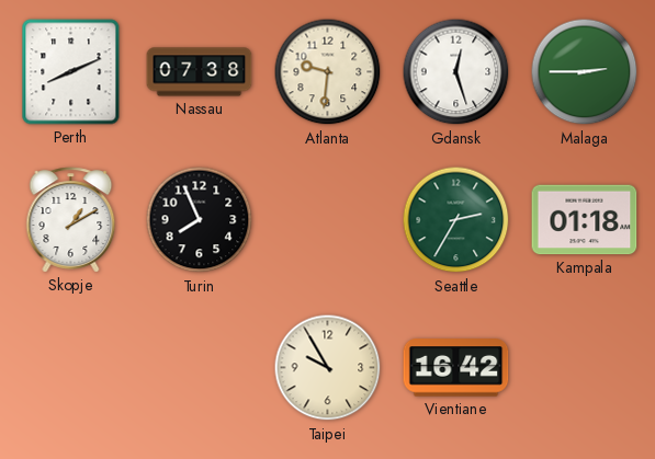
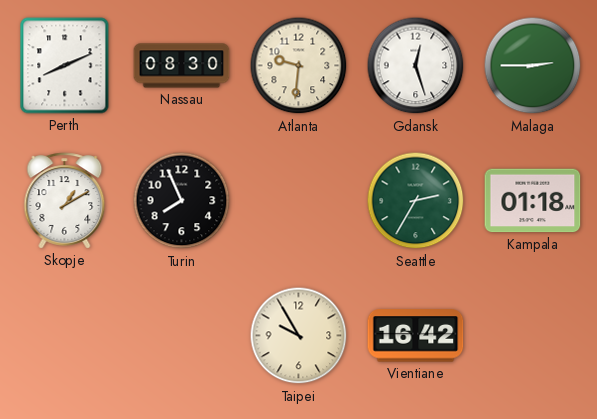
Nassau: 07:38 -> 08:30
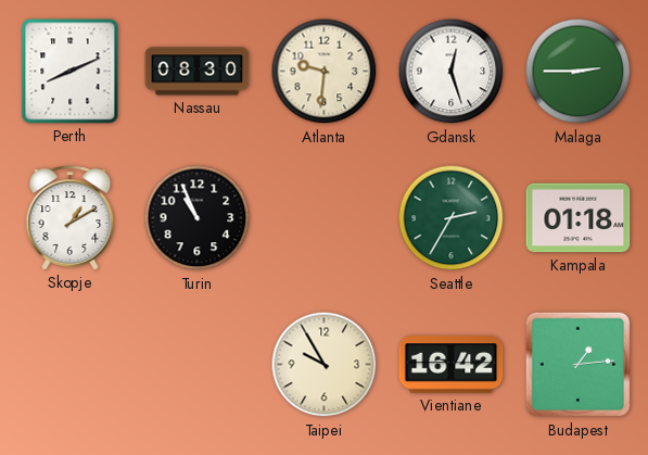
Turin: 7:56 -> 10:56
Budapest: none -> 1:14
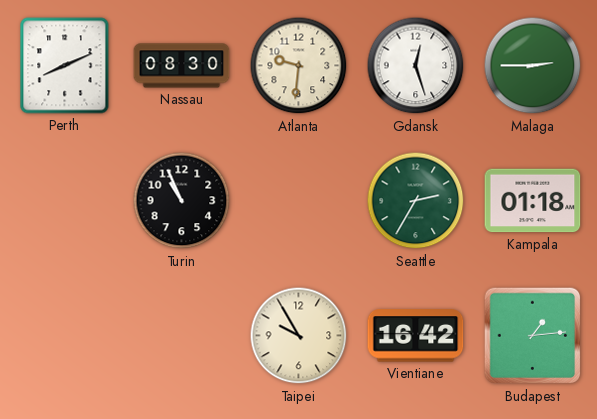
Skopje: 1:10 -> none
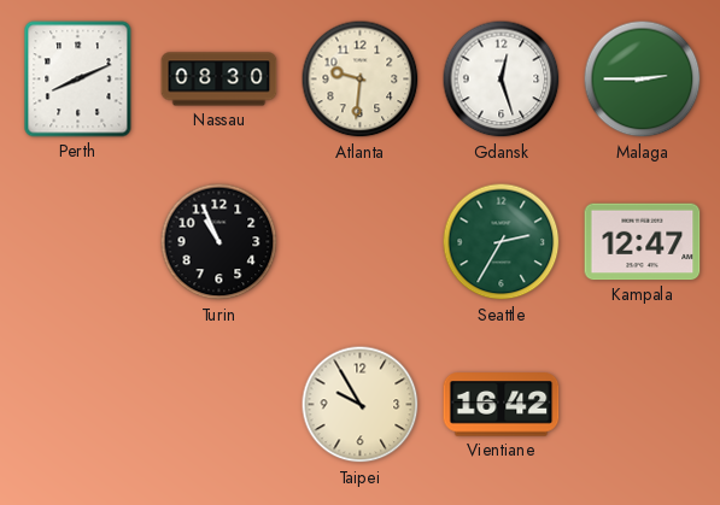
Kampala: 01:18 -> 12:47
Budapest: 1:14 -> none
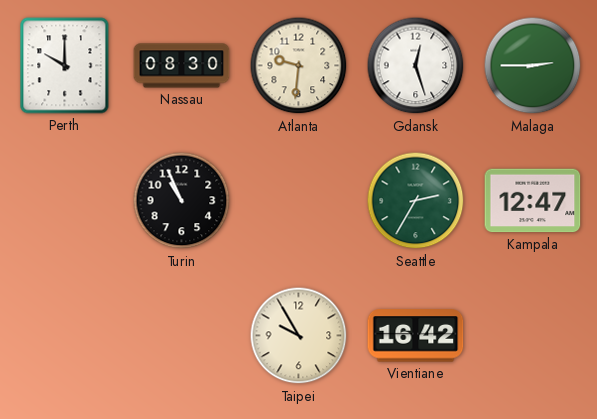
Perth: 8:11 -> 10:00
